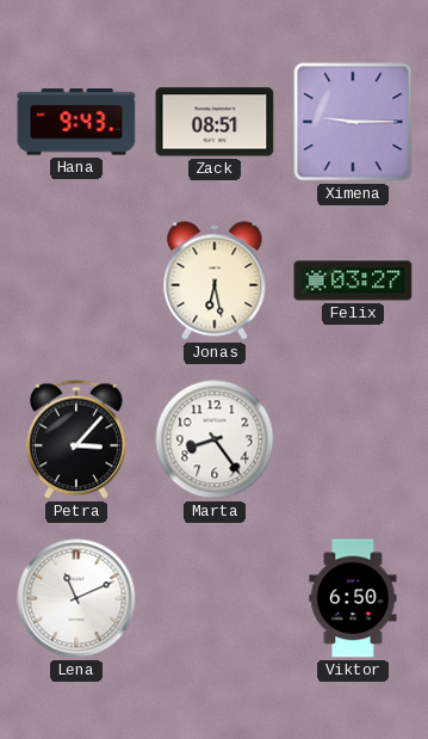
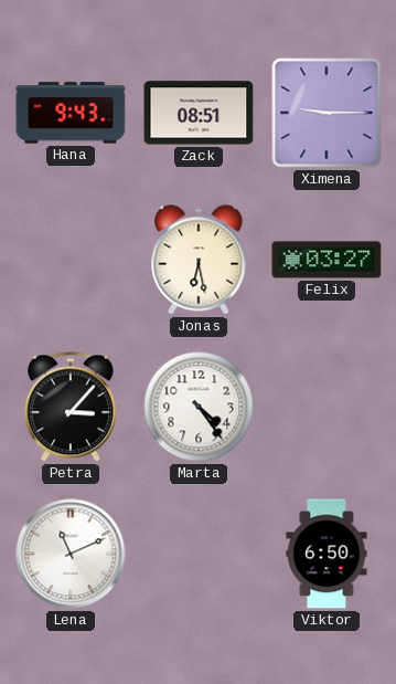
Marta: 8:24 -> 4:24
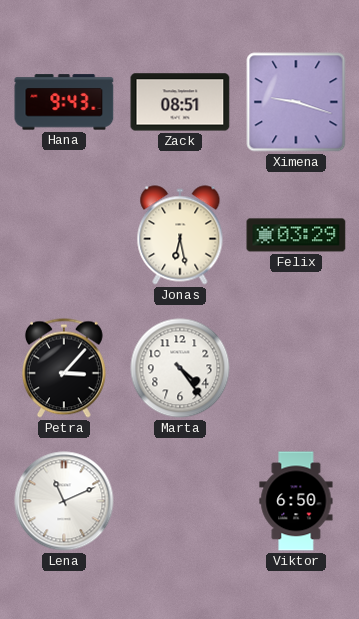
Ximena: 9:15 -> 9:18
Felix: 03:27 -> 03:29
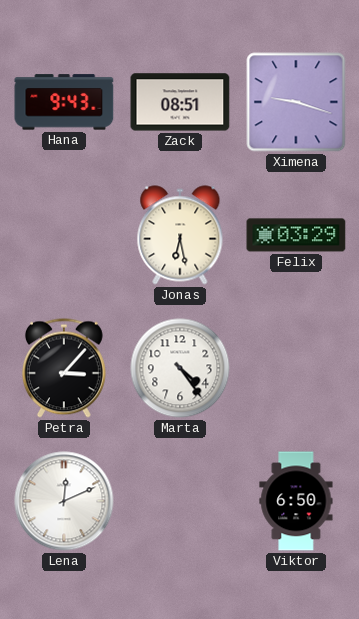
Lena: 11:11 -> 12:11
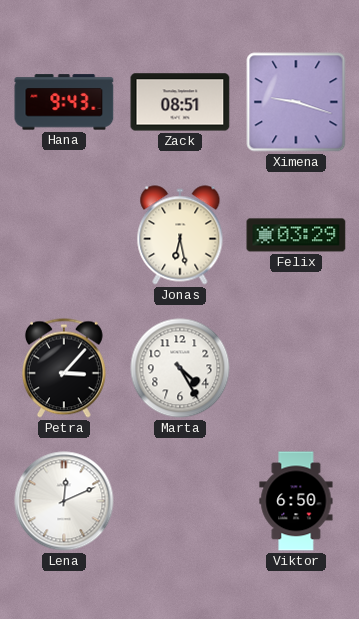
Marta: 4:24 -> 4:25
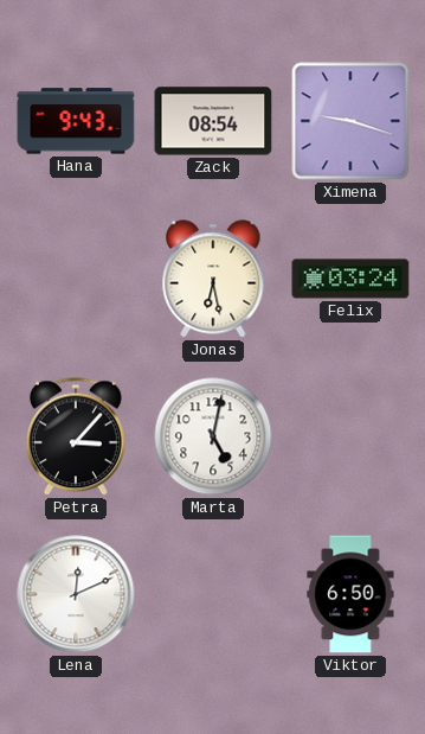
Zack: 08:51 -> 08:54
Felix: 03:29 -> 03:24
Marta: 4:25 -> 5:02
